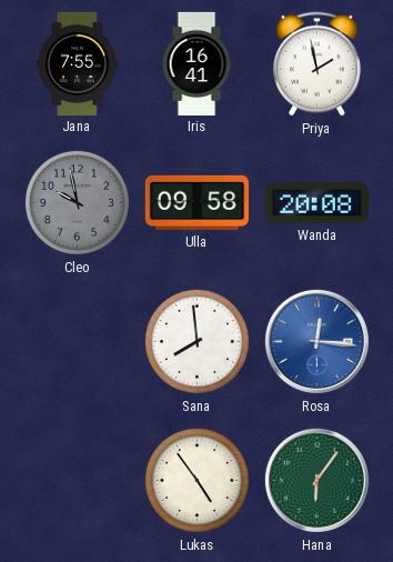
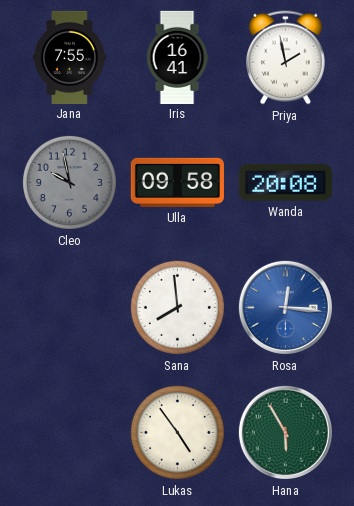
Hana: 6:06 -> 5:55
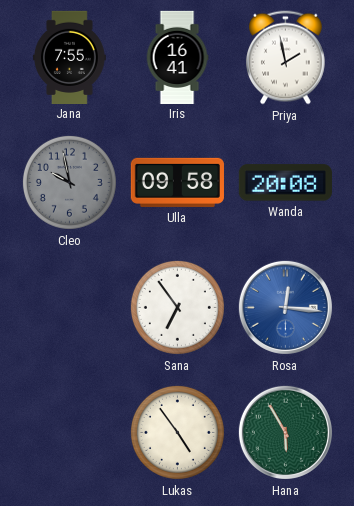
Sana: 7:59 -> 6:54
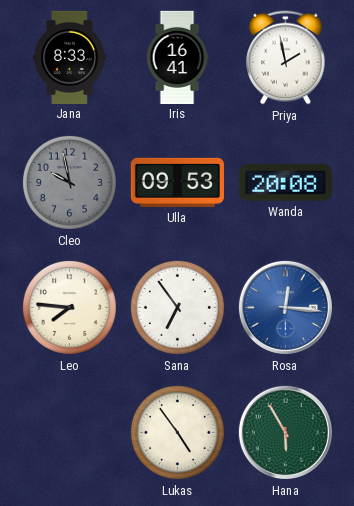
Jana: 7:55 -> 8:33
Ulla: 09:58 -> 09:53
Leo: none -> 7:46
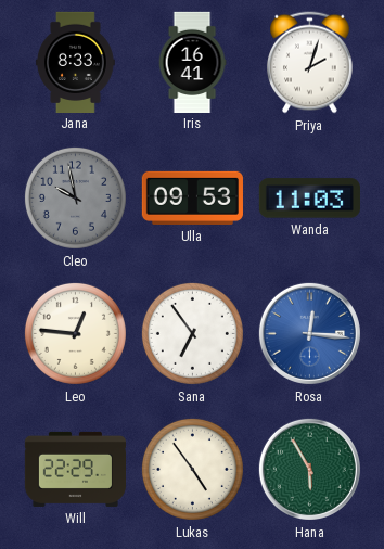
Priya: 1:58 -> 2:03
Wanda: 20:08 -> 11:03
Leo: 7:46 -> 12:46
Will: none -> 22:29
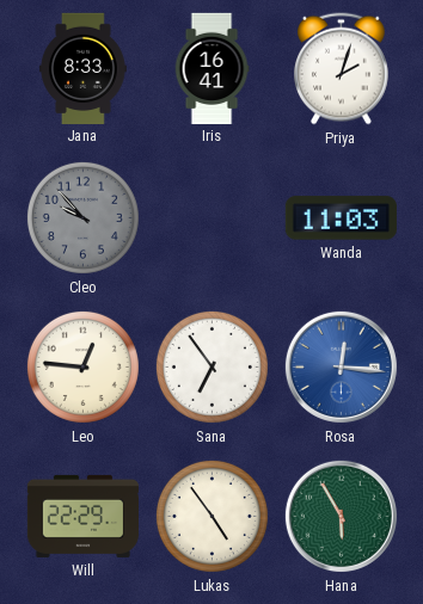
Cleo: 9:58 -> 9:53
Ulla: 09:53 -> none
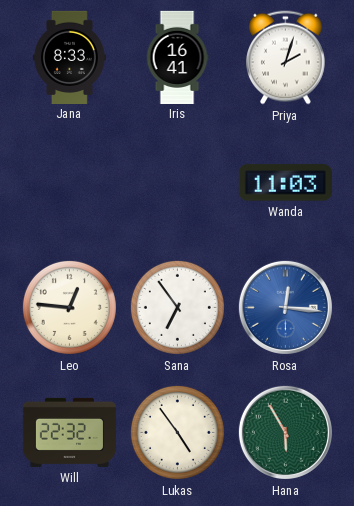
Cleo: 9:53 -> none
Will: 22:29 -> 22:32
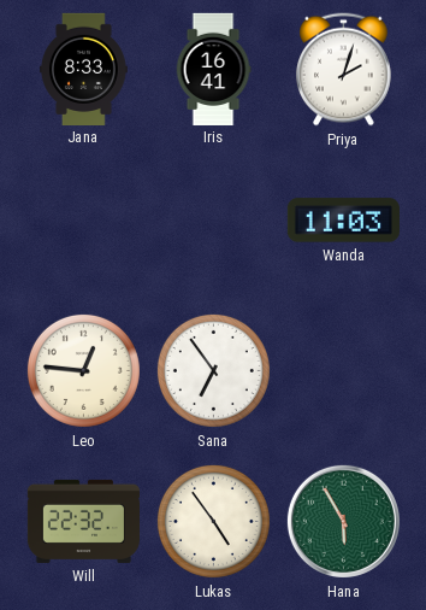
Rosa: 12:16 -> none
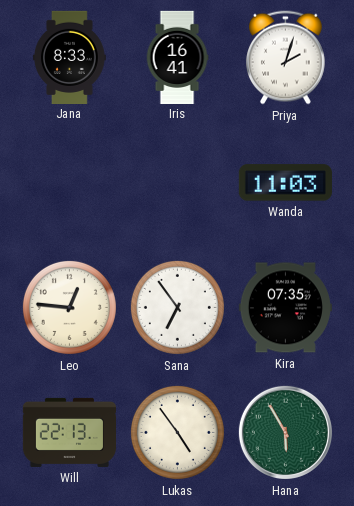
Kira: none -> 07:35
Will: 22:32 -> 22:13
